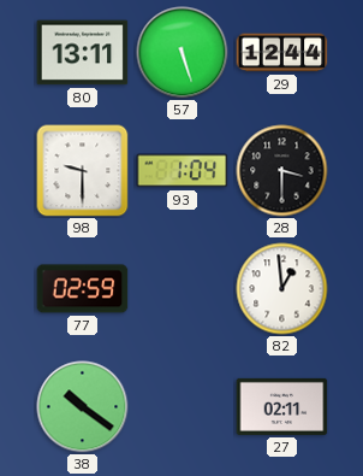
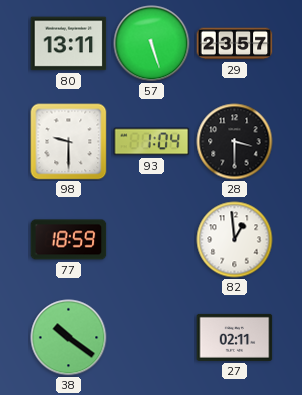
29: 12:44 -> 23:57
77: 02:59 -> 18:59
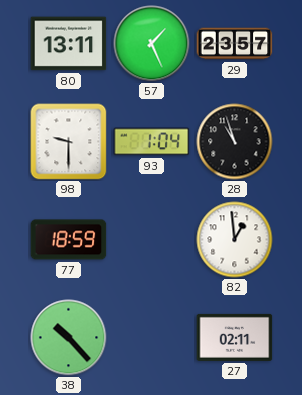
57: 5:27 -> 1:26
28: 3:30 -> 10:57
38: 10:21 -> 10:23
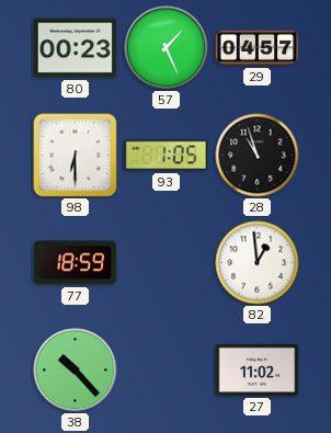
80: 13:11 -> 00:23
29: 23:57 -> 04:57
98: 9:30 -> 6:30
93: 1:04 -> 1:05
27: 02:11 -> 11:02
